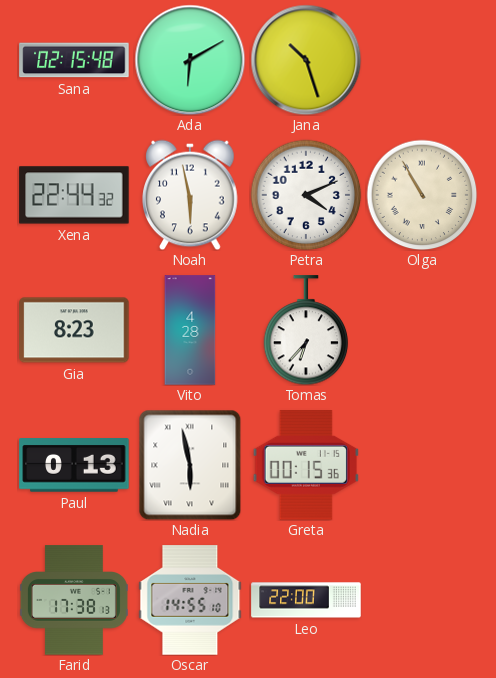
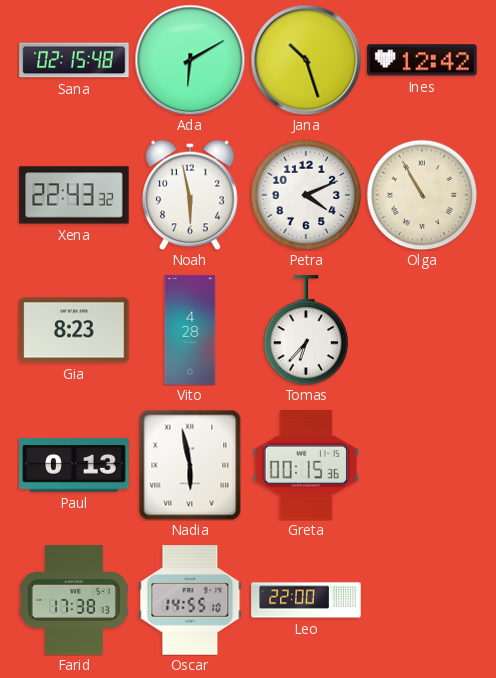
Ines: none -> 12:42
Xena: 22:44 -> 22:43
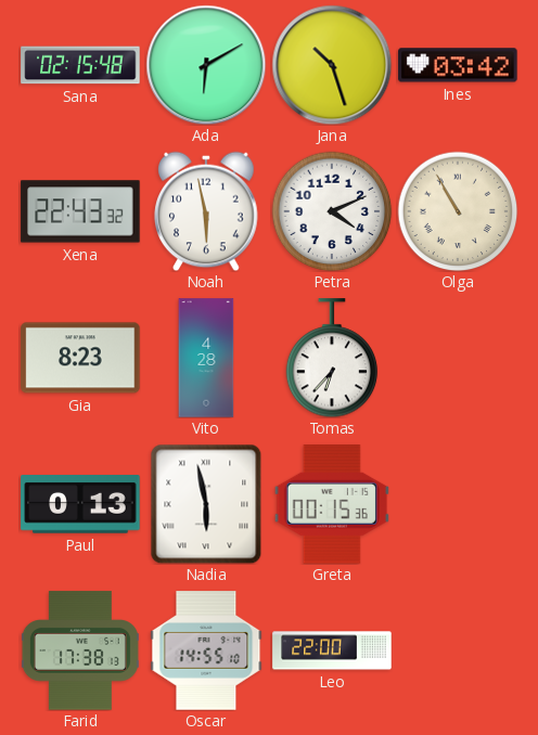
Ines: 12:42 -> 03:42
